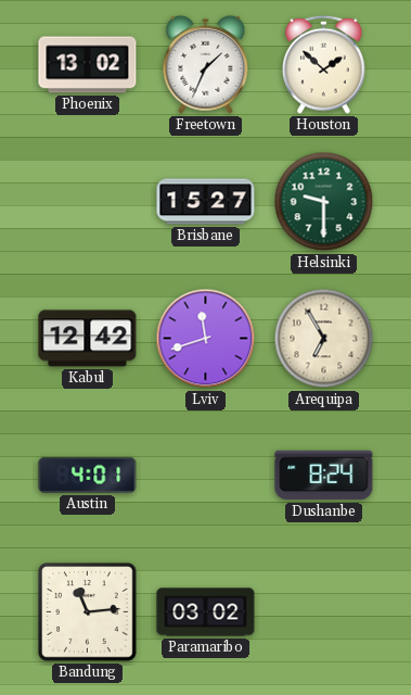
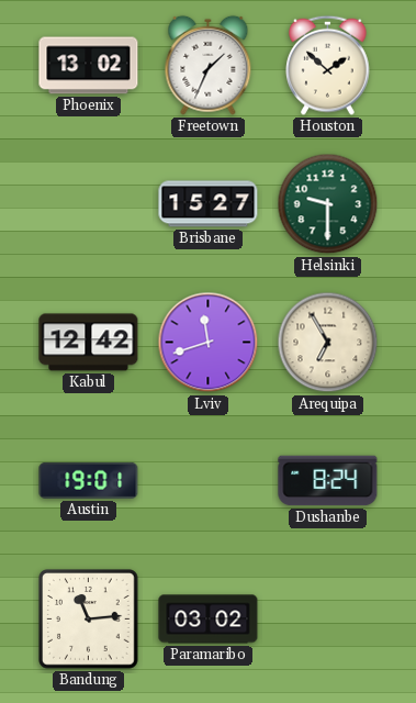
Austin: 4:01 -> 19:01
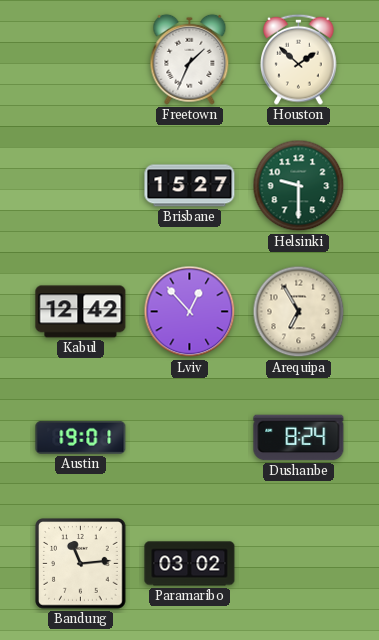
Phoenix: 13:02 -> none
Lviv: 11:42 -> 12:53
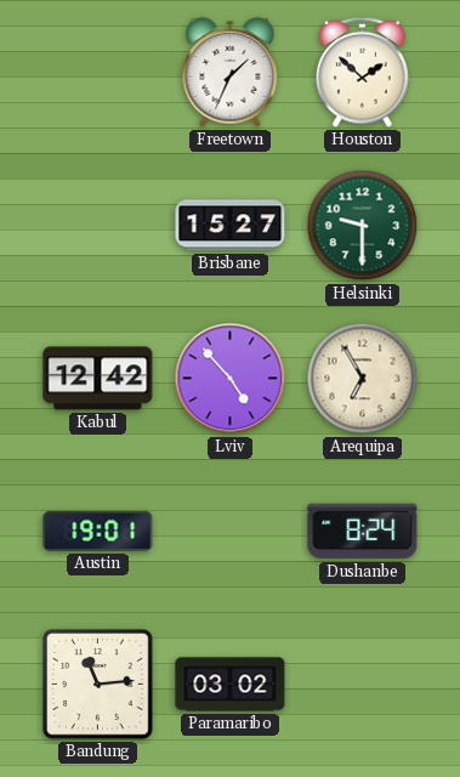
Lviv: 12:53 -> 4:53
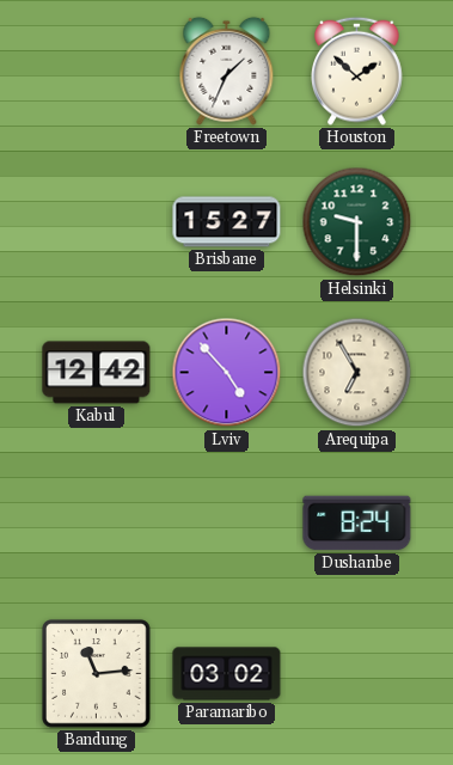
Austin: 19:01 -> none
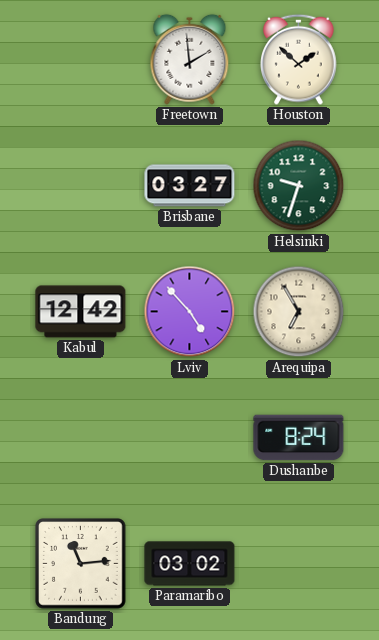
Freetown: 1:34 -> 1:59
Brisbane: 15:27 -> 03:27
Helsinki: 9:30 -> 9:33
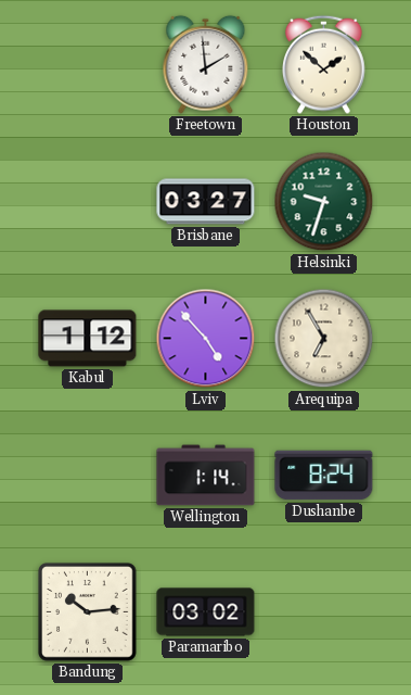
Kabul: 12:42 -> 1:12
Wellington: none -> 1:14
Bandung: 11:14 -> 10:14
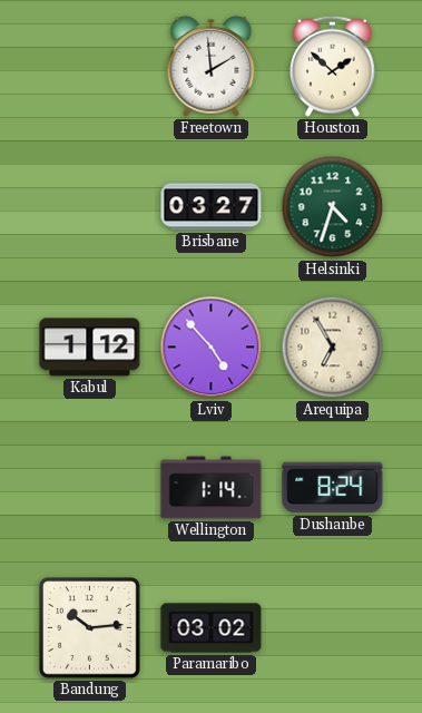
Helsinki: 9:33 -> 4:33
